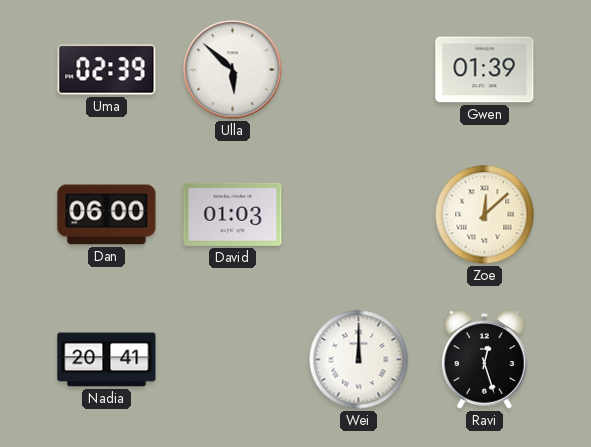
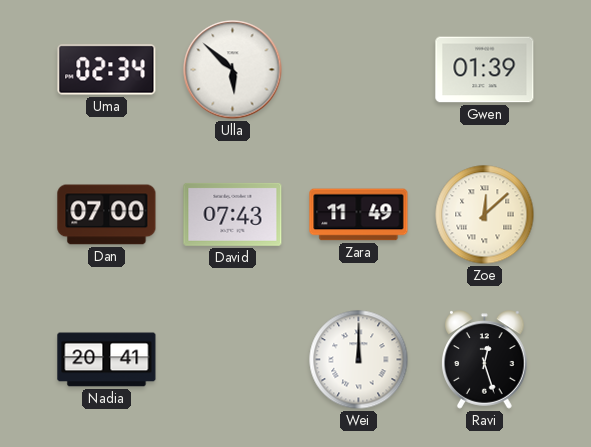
Uma: 02:39 -> 02:34
Dan: 06:00 -> 07:00
David: 01:03 -> 07:43
Zara: none -> 11:49
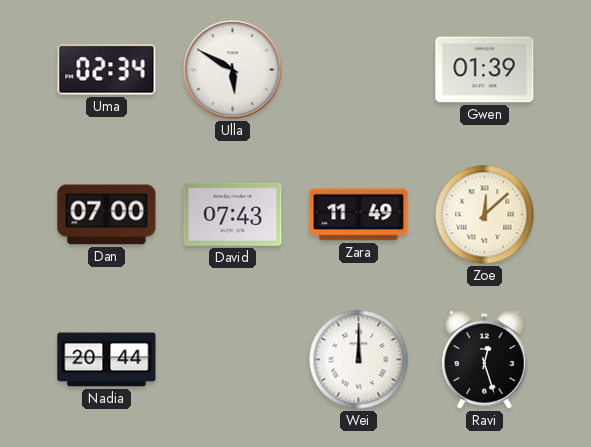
Ulla: 5:52 -> 5:50
Nadia: 20:41 -> 20:44
